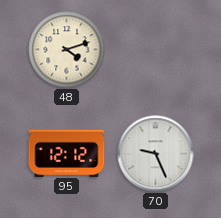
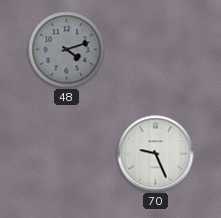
48 dial: cream -> grey
95: 12:12 -> none
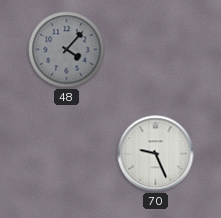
48: 4:12 -> 4:07
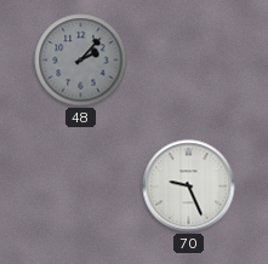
48: 4:07 -> 2:07
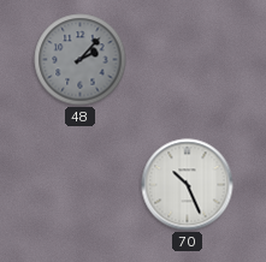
70: 9:26 -> 10:26
